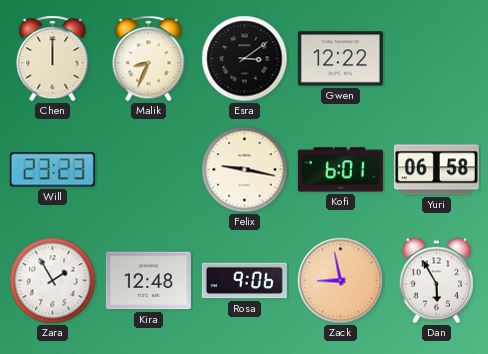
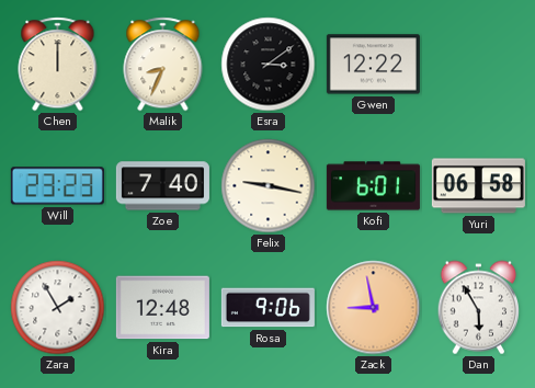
Zoe: none -> 7:40
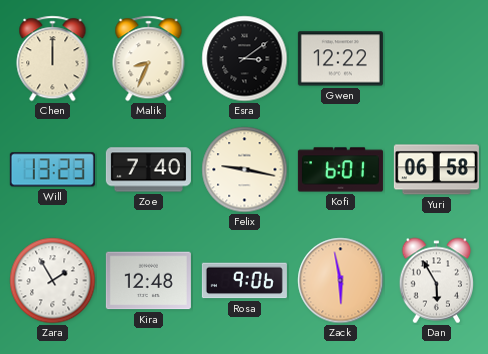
Will: 23:23 -> 13:23
Zack: 8:58 -> 5:58
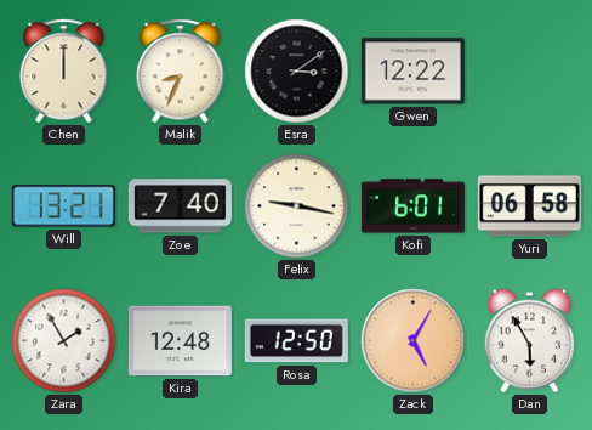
Will: 13:23 -> 13:21
Rosa: 9:06 -> 12:50
Zack: 5:58 -> 5:05
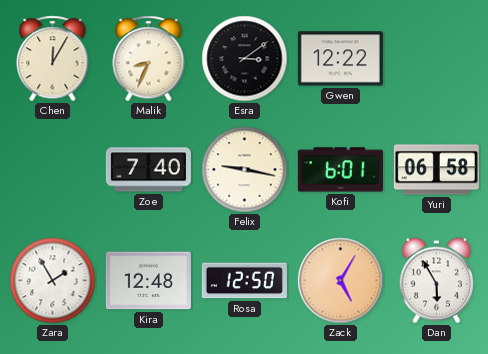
Chen: 12:00 -> 12:05
Will: 13:21 -> none
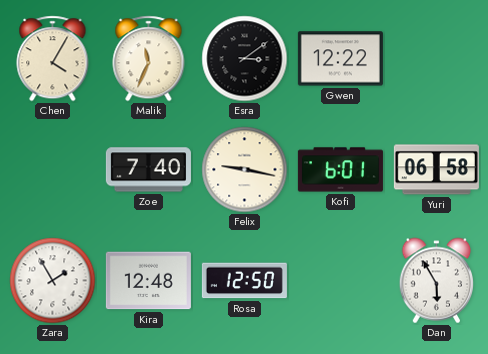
Chen: 12:05 -> 4:05
Malik: 8:34 -> 11:34
Zack: 5:05 -> none
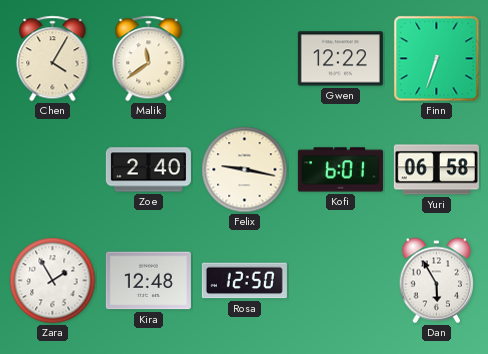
Malik: 11:34 -> 11:39
Esra: 3:09 -> none
Finn: none -> 6:33
Zoe: 7:40 -> 2:40
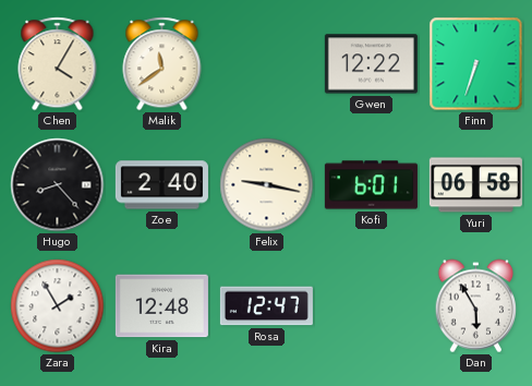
Hugo: none -> 8:23
Rosa: 12:50 -> 12:47
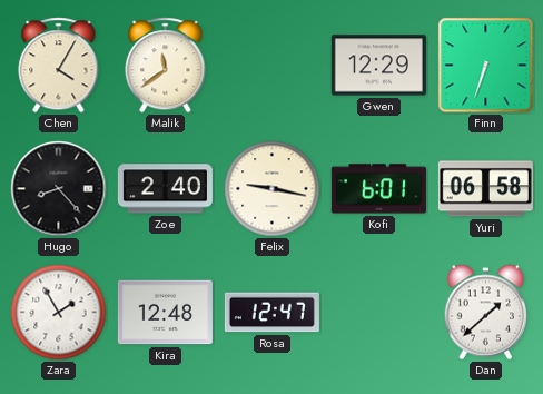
Gwen: 12:22 -> 12:29
Dan: 5:55 -> 1:38
